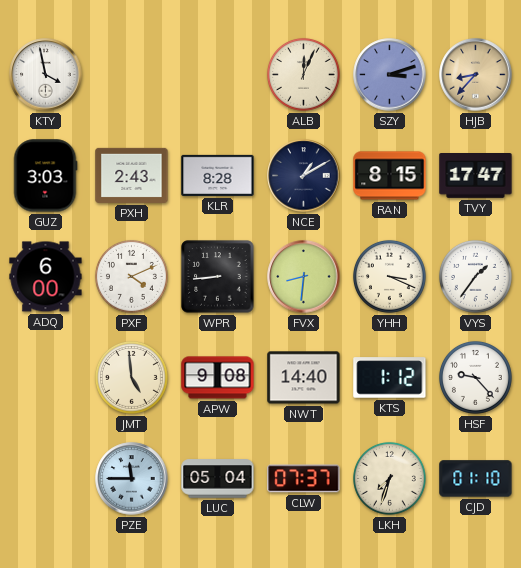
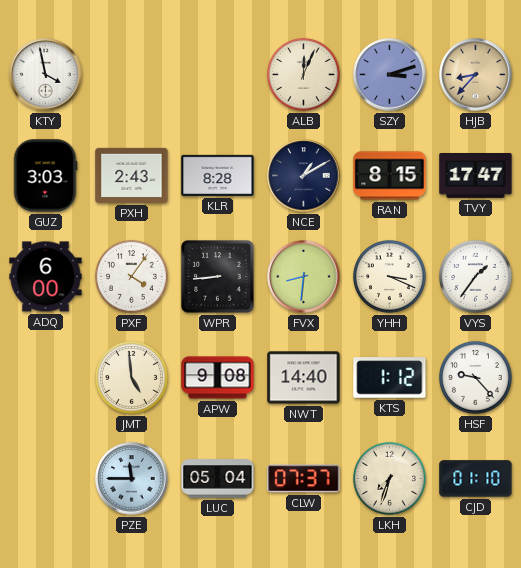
PXF: 4:11 -> 4:06
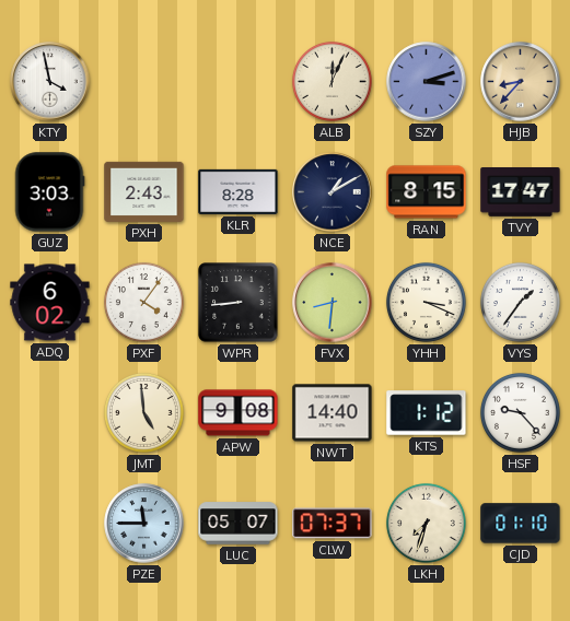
ADQ: 6:00 -> 6:02
LUC: 05:04 -> 05:07
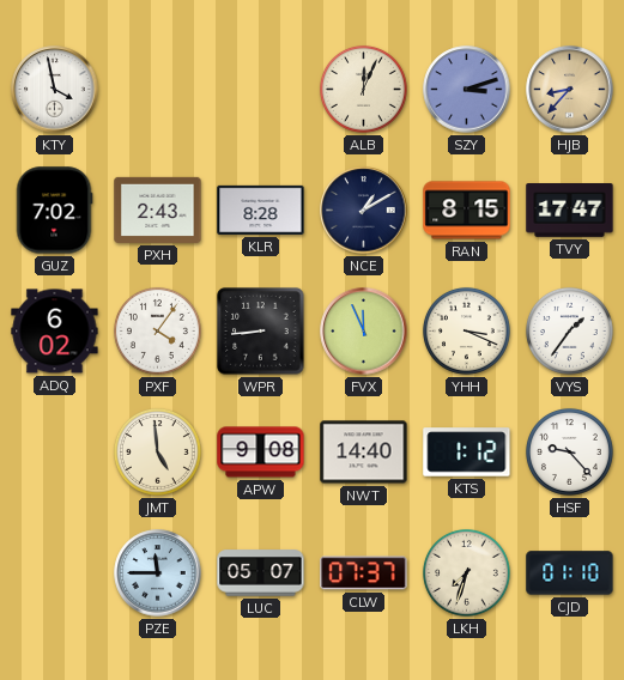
GUZ: 3:03 -> 7:02
FVX: 8:31 -> 11:56
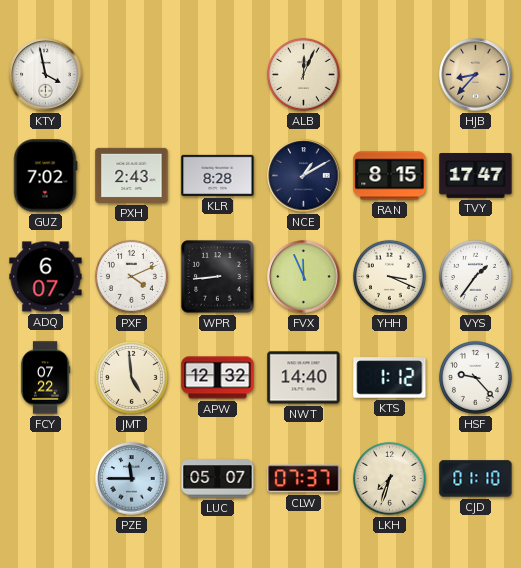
SZY: 3:12 -> none
ADQ: 6:02 -> 6:07
PXF: 4:06 -> 4:11
FCY: none -> 07:22
APW: 9:08 -> 12:32
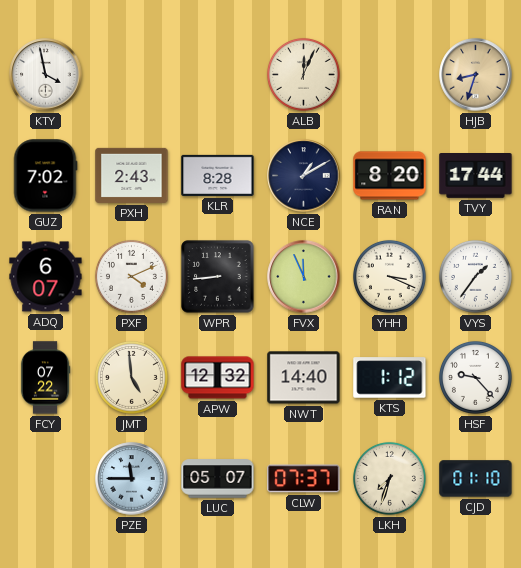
HJB: 8:37 -> 8:33
RAN: 8:15 -> 8:20
TVY: 17:47 -> 17:44
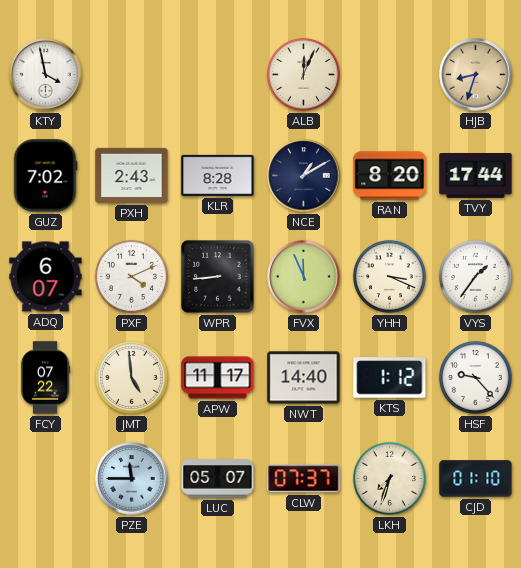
APW: 12:32 -> 11:17
